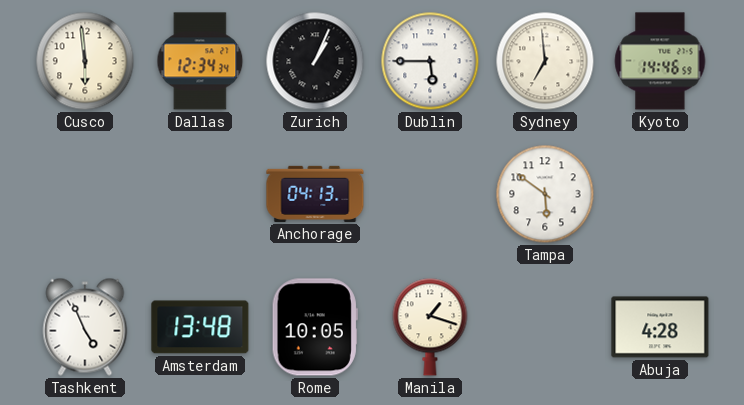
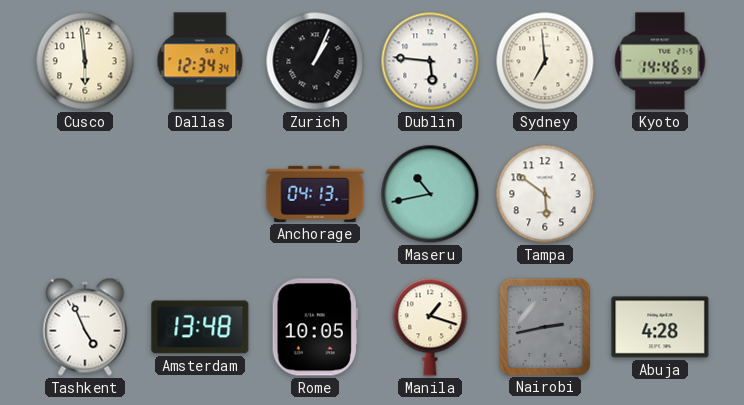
Dublin: 5:45 -> 5:46
Maseru: none -> 10:43
Nairobi: none -> 2:43
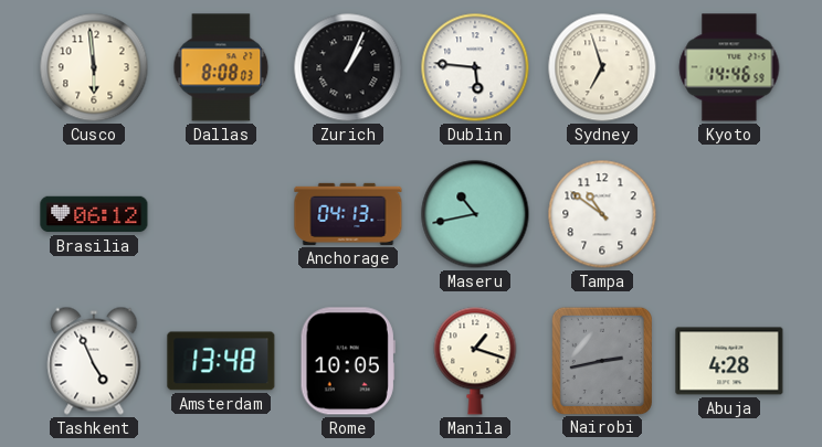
Dallas: 12:34 -> 8:08
Sydney: 6:59 -> 6:57
Brasilia: none -> 06:12
Tampa: 5:51 -> 10:51
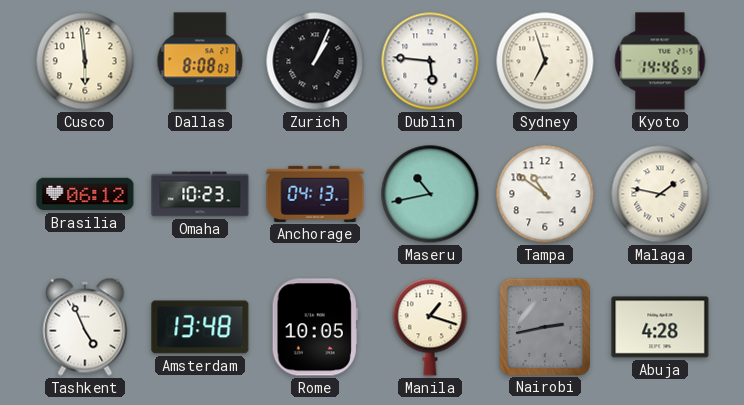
Omaha: none -> 10:23
Malaga: none -> 1:47
